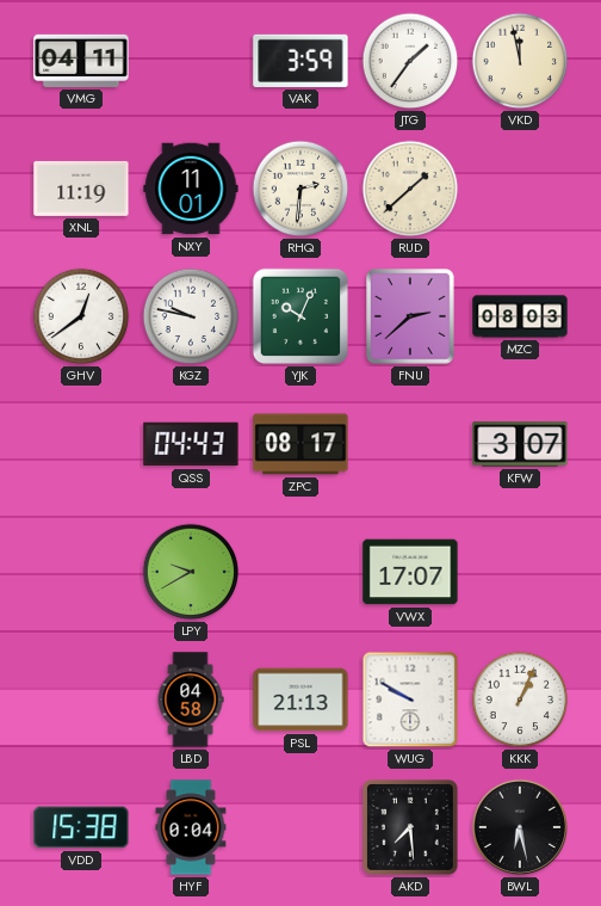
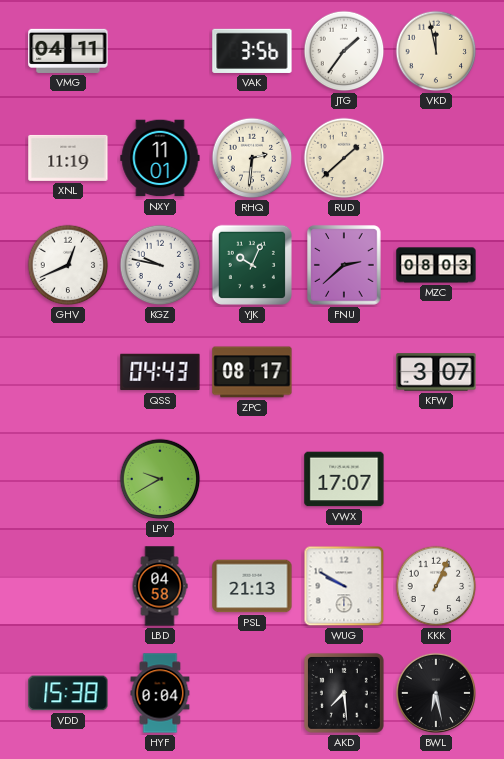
VAK: 3:59 -> 3:56
GHV: 12:39 -> 12:41
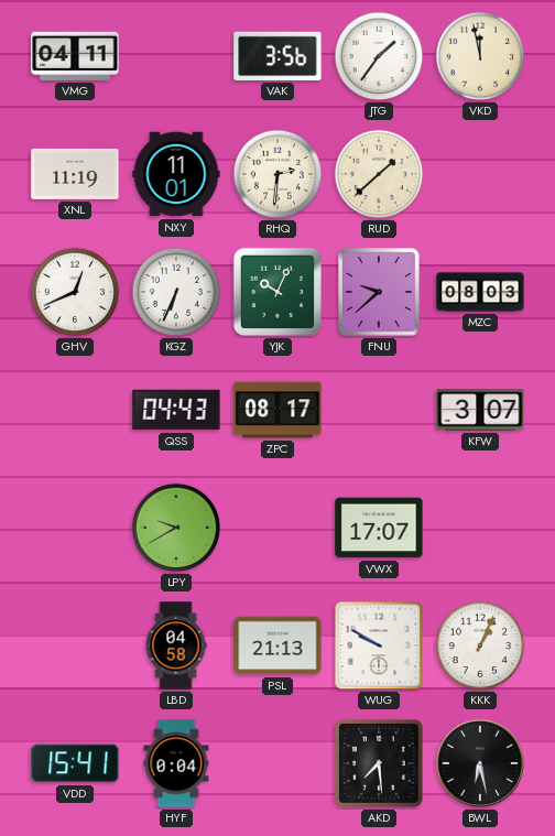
KGZ: 9:47 -> 6:34
FNU: 2:38 -> 9:38
VDD: 15:38 -> 15:41
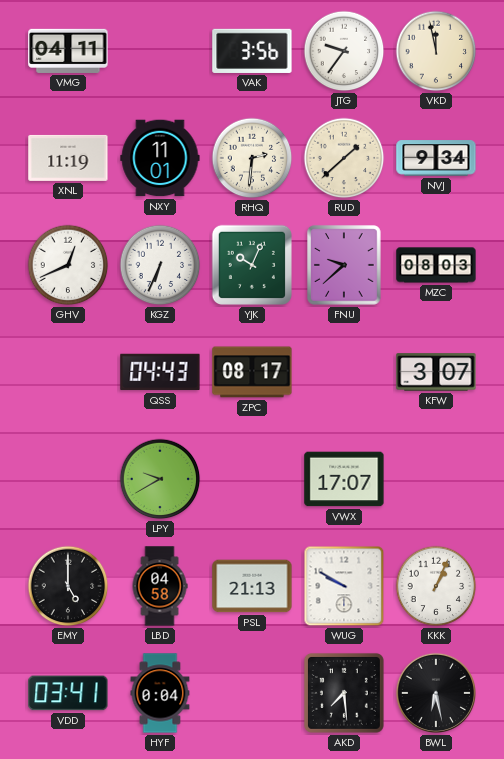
JTG: 1:36 -> 9:36
NVJ: none -> 9:34
EMY: none -> 5:00
VDD: 15:41 -> 03:41
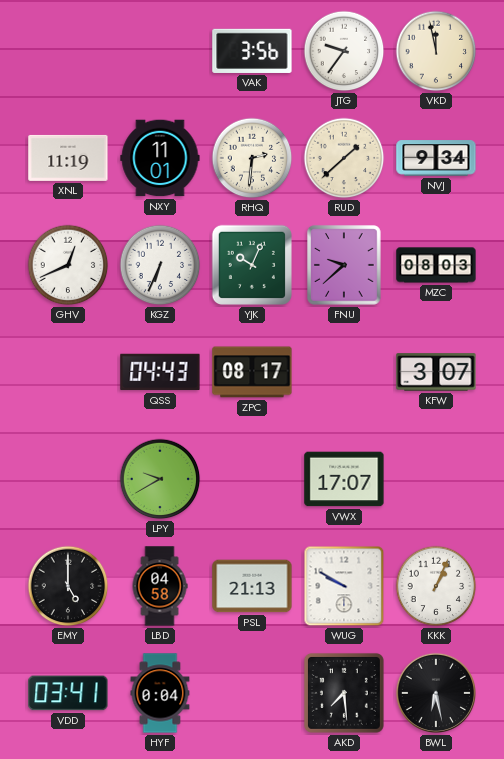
VMG: 04:11 -> none
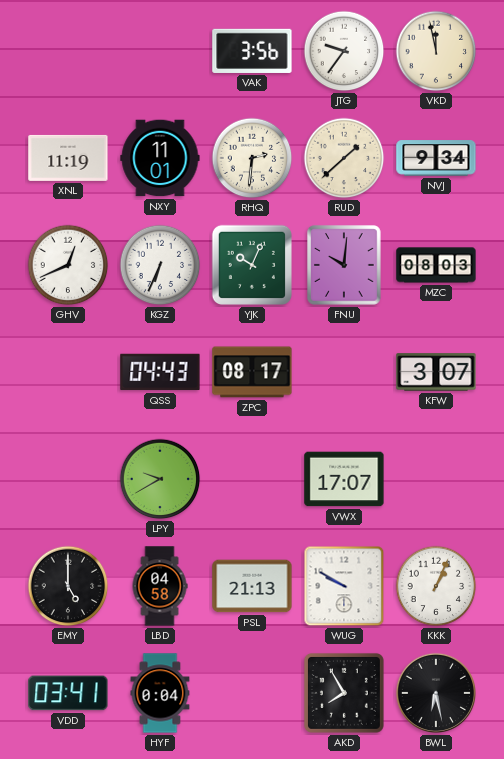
FNU: 9:38 -> 10:01
AKD: 7:29 -> 7:55
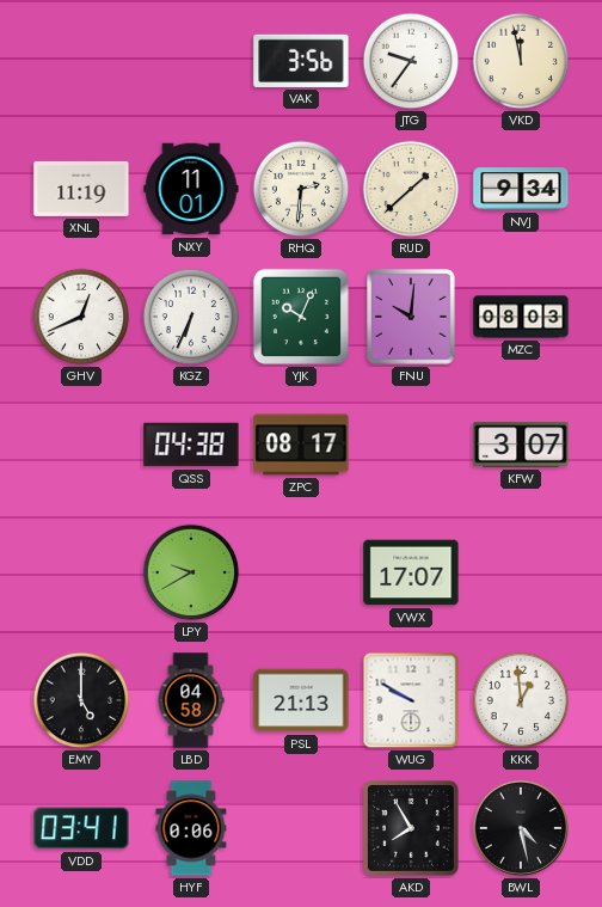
QSS: 04:43 -> 04:38
KKK: 1:04 -> 12:59
HYF: 0:04 -> 0:06
BWL: 6:28 -> 4:28
